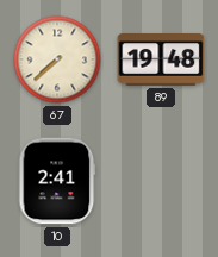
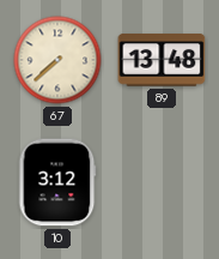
89: 19:48 -> 13:48
10: 2:41 -> 3:12
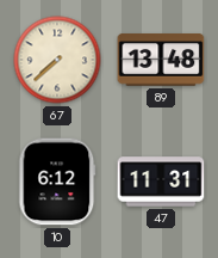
10: 3:12 -> 6:12
47: none -> 11:31
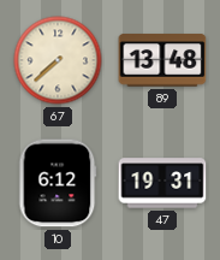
47: 11:31 -> 19:31
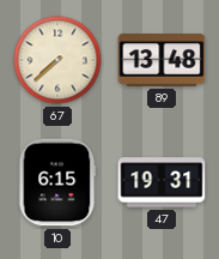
10: 6:12 -> 6:15
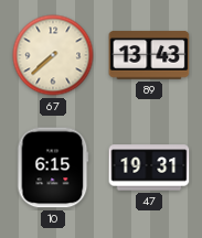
89: 13:48 -> 13:43
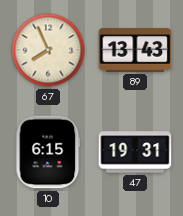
67: 7:38 -> 7:56
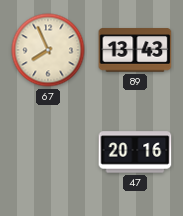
10: 6:15 -> none
47: 19:31 -> 20:16
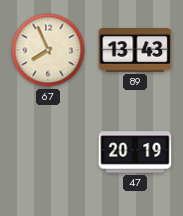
47: 20:16 -> 20:19
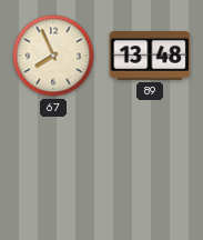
89: 13:43 -> 13:48
47: 20:19 -> none
